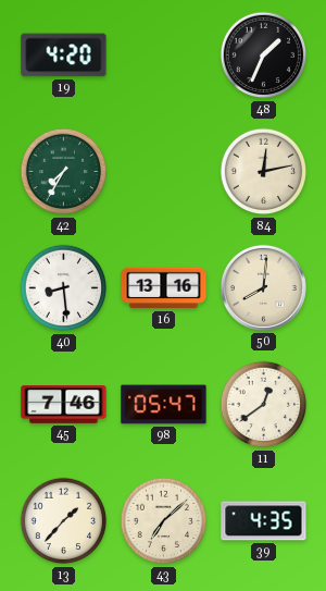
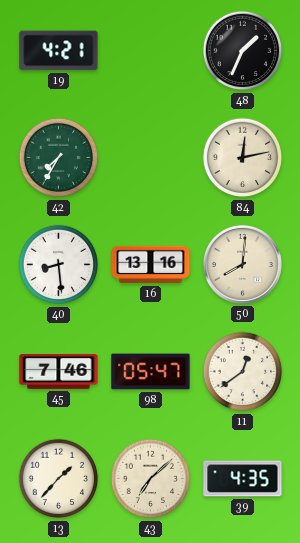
19: 4:20 -> 4:21
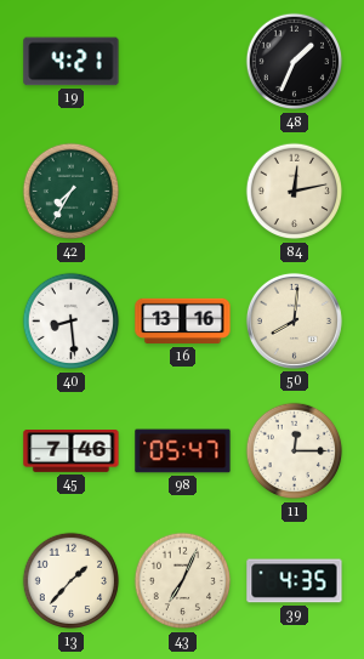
11: 12:39 -> 12:15
43: 7:08 -> 7:04
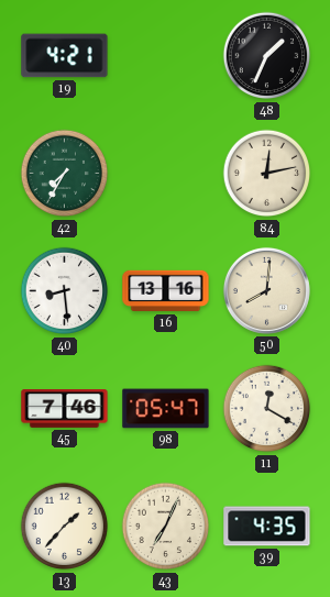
11: 12:15 -> 12:20
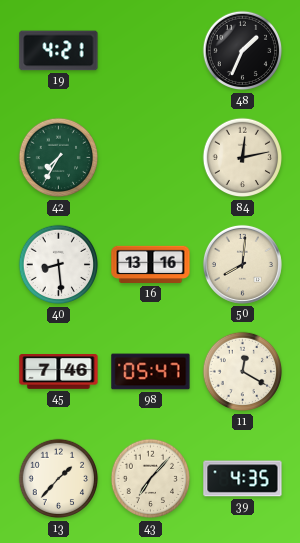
43: 7:04 -> 7:07
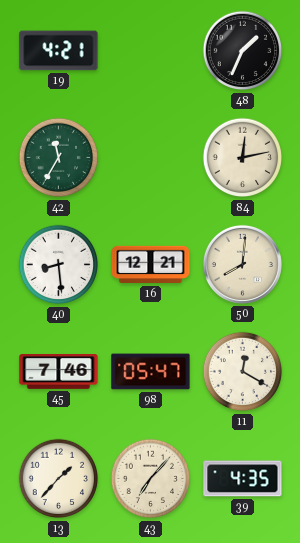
42: 7:35 -> 11:35
16: 13:16 -> 12:21
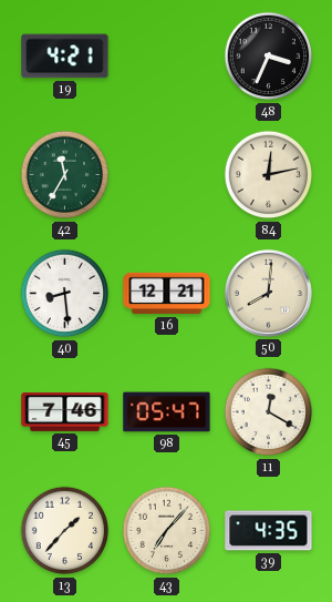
48: 1:34 -> 3:34
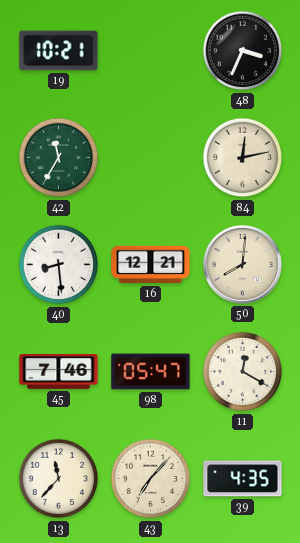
19: 4:21 -> 10:21
13: 1:37 -> 11:37
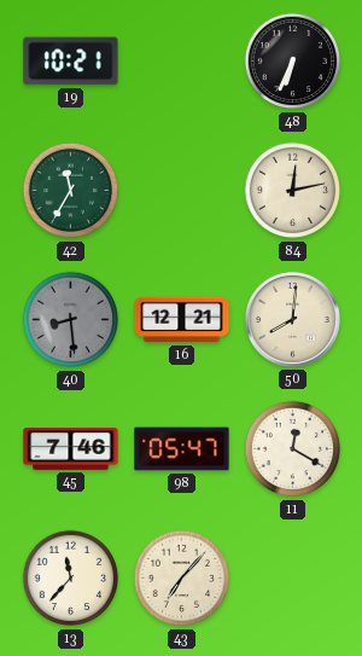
48: 3:34 -> 6:34
40 dial: white -> grey
39: 4:35 -> none
